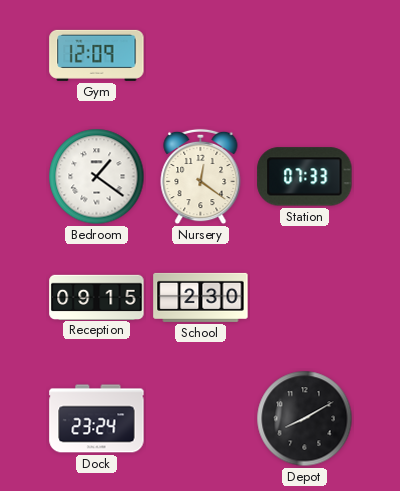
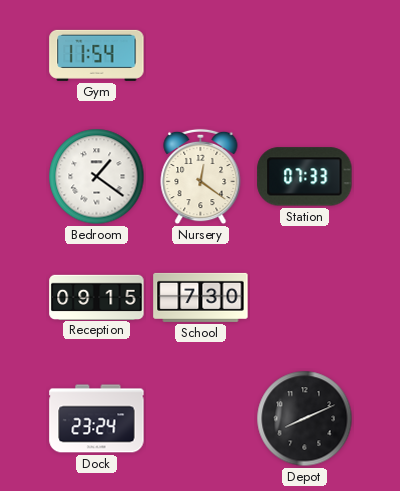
Gym: 12:09 -> 11:54
School: 2:30 -> 7:30
Depot: 8:10 -> 8:11
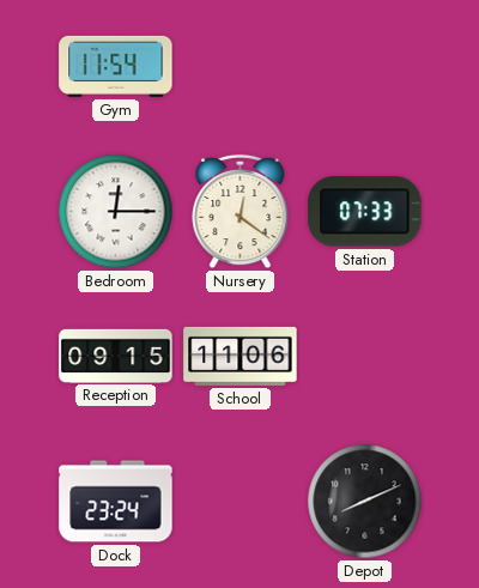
Bedroom: 1:21 -> 12:15
School: 7:30 -> 11:06
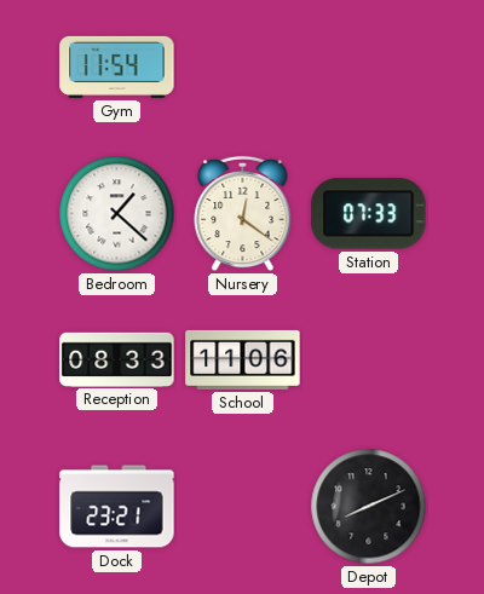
Bedroom: 12:15 -> 1:22
Reception: 09:15 -> 08:33
Dock: 23:24 -> 23:21
